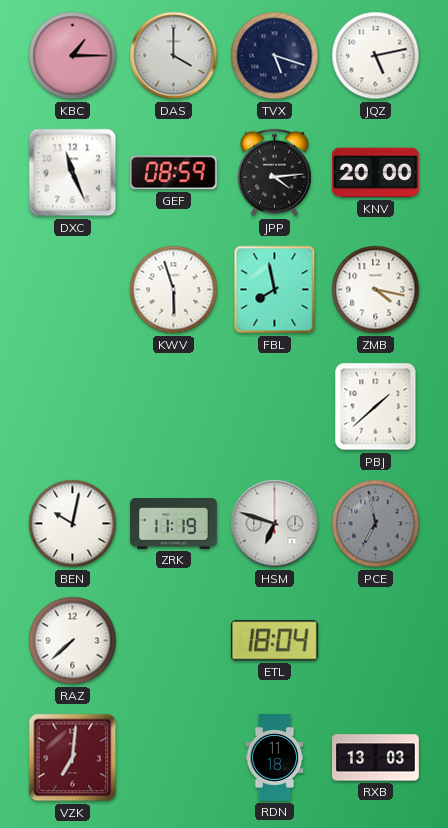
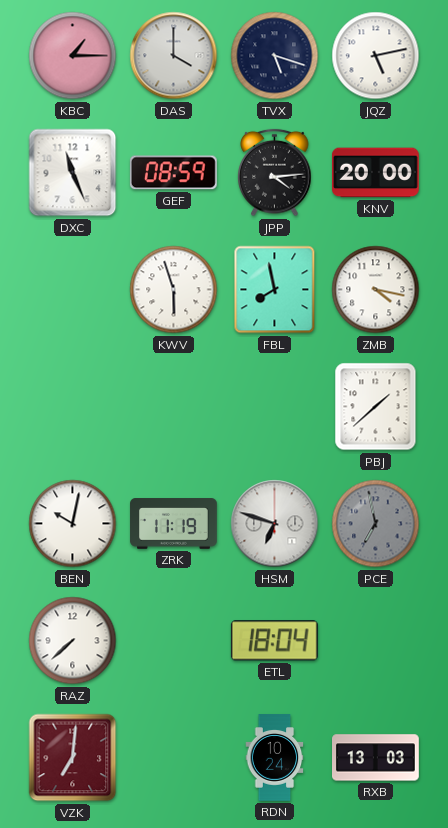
RDN: 11:18 -> 10:24
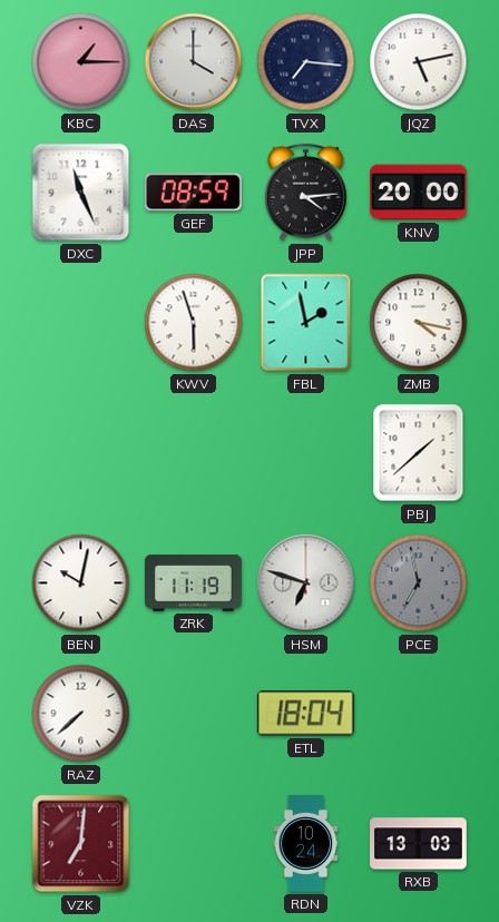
TVX: 5:18 -> 7:16
FBL: 7:58 -> 1:58
